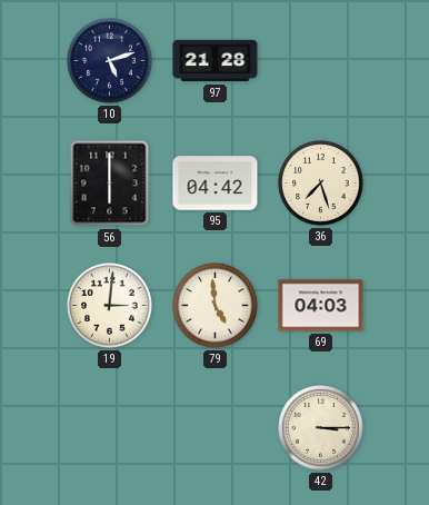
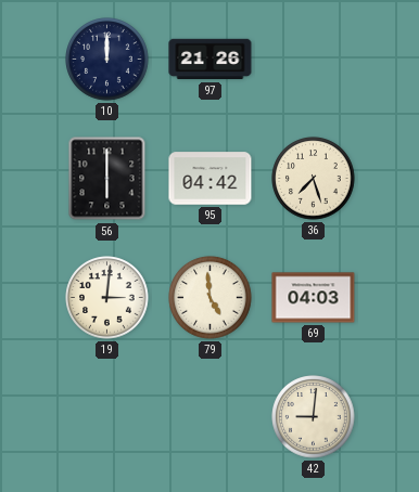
10: 5:12 -> 12:00
97: 21:28 -> 21:26
42: 3:15 -> 9:01
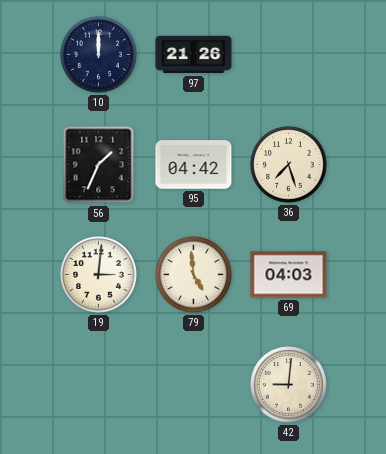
56: 6:00 -> 1:34
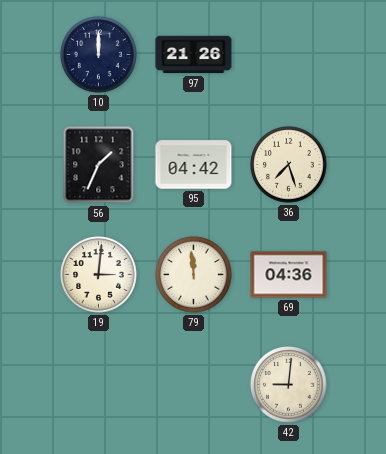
79: 4:59 -> 11:59
69: 04:03 -> 04:36
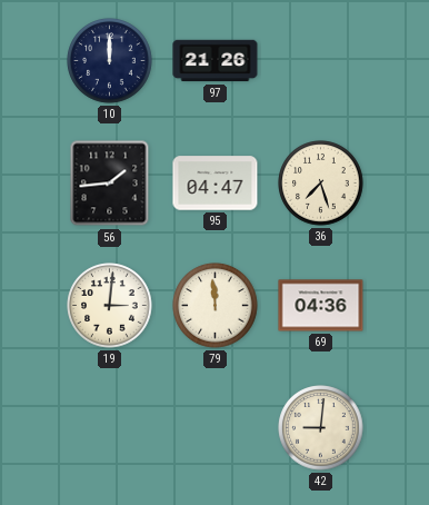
56: 1:34 -> 1:44
95: 04:42 -> 04:47
